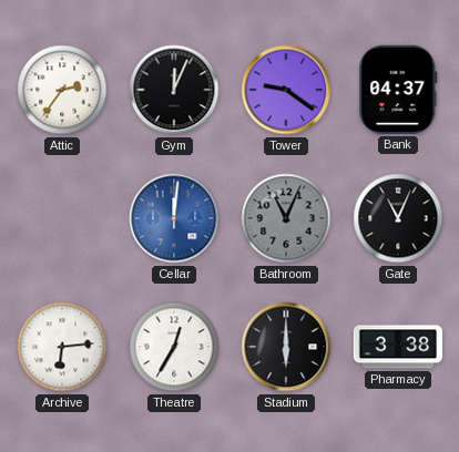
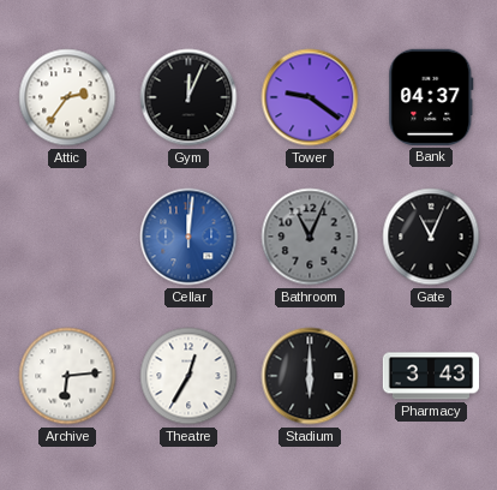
Pharmacy: 3:38 -> 3:43
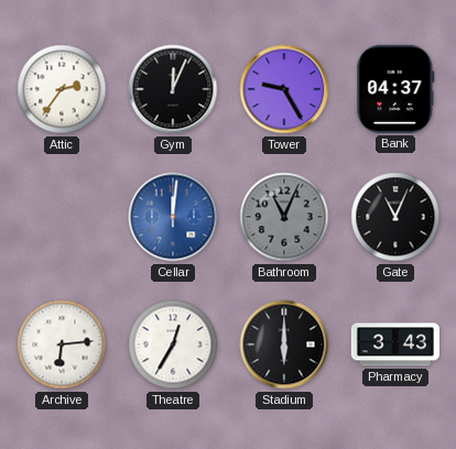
Tower: 9:21 -> 9:25
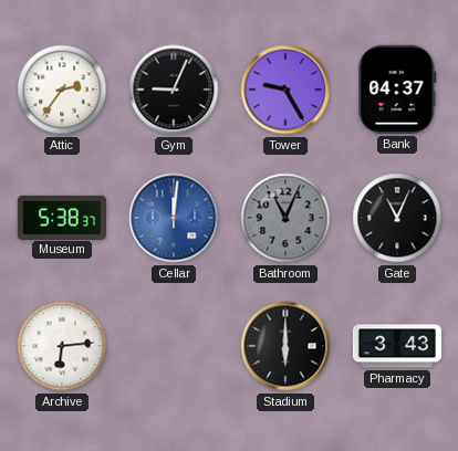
Gym: 12:04 -> 9:04
Museum: none -> 5:38
Theatre: 12:35 -> none
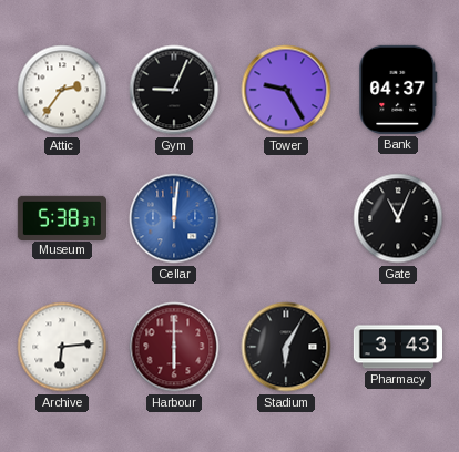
Bathroom: 11:04 -> none
Harbour: none -> 6:00
Stadium: 6:00 -> 6:05
